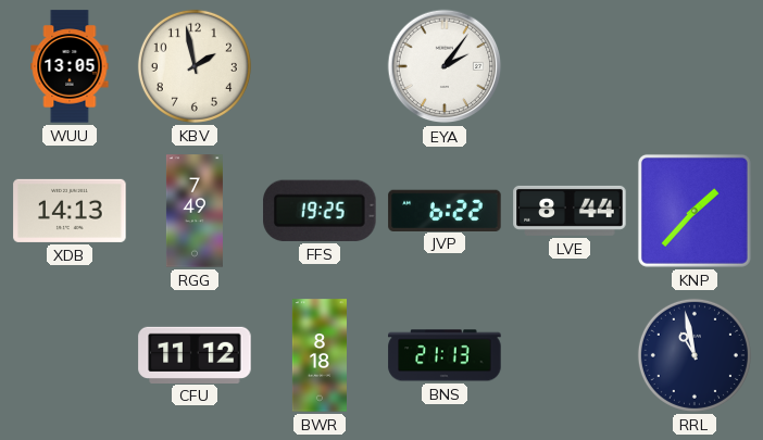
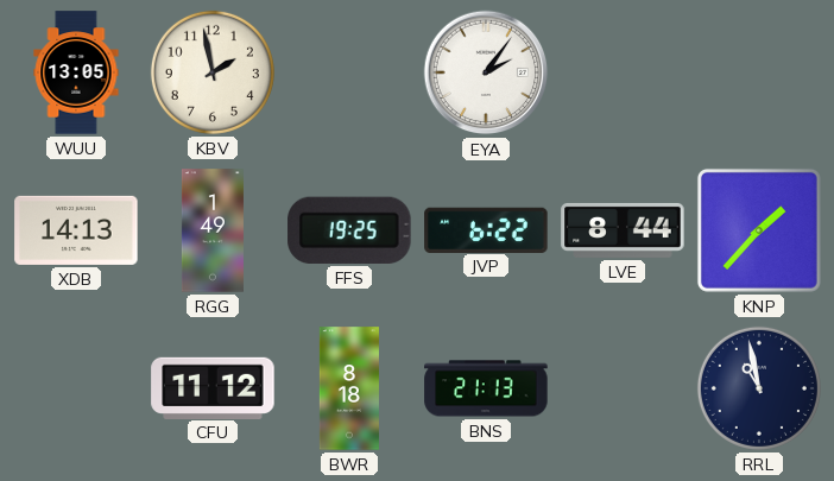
RGG: 7:49 -> 1:49
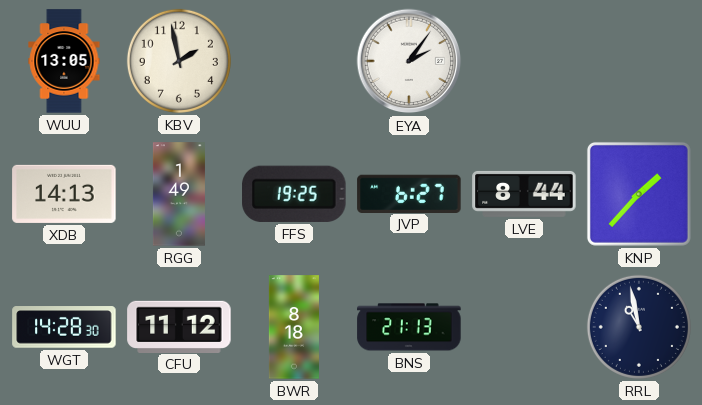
JVP: 6:22 -> 6:27
WGT: none -> 14:28
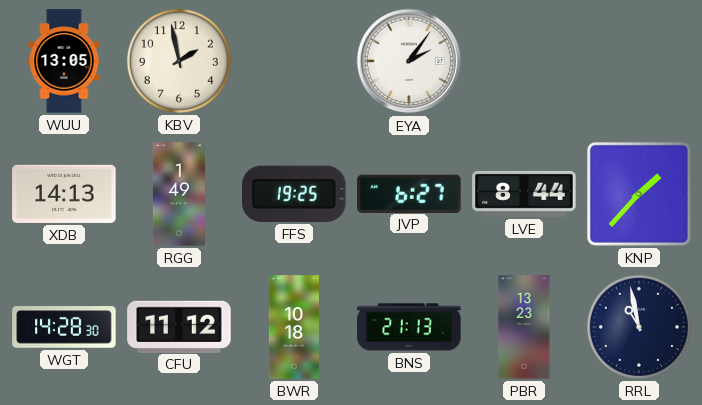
BWR: 8:18 -> 10:18
PBR: none -> 13:23
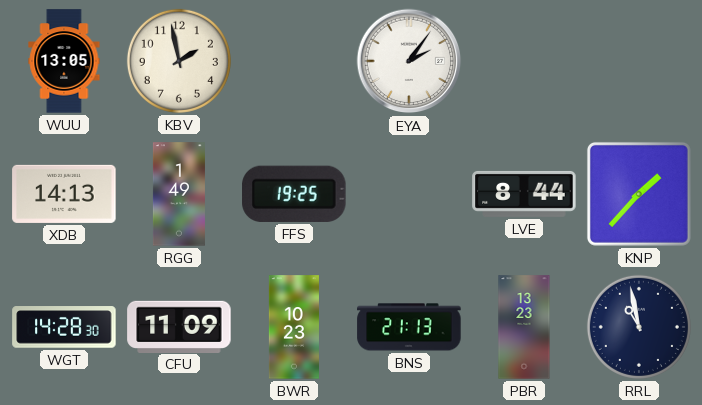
JVP: 6:27 -> none
CFU: 11:12 -> 11:09
BWR: 10:18 -> 10:23
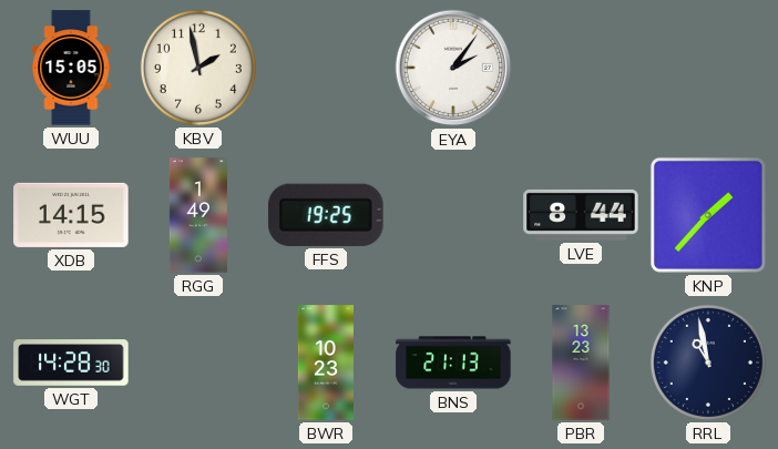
WUU: 13:05 -> 15:05
XDB: 14:13 -> 14:15
CFU: 11:09 -> none
